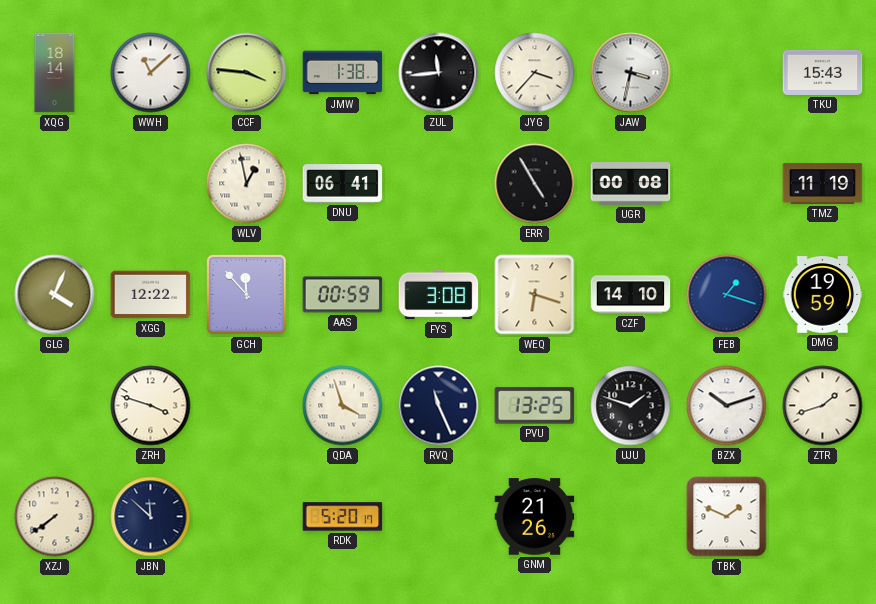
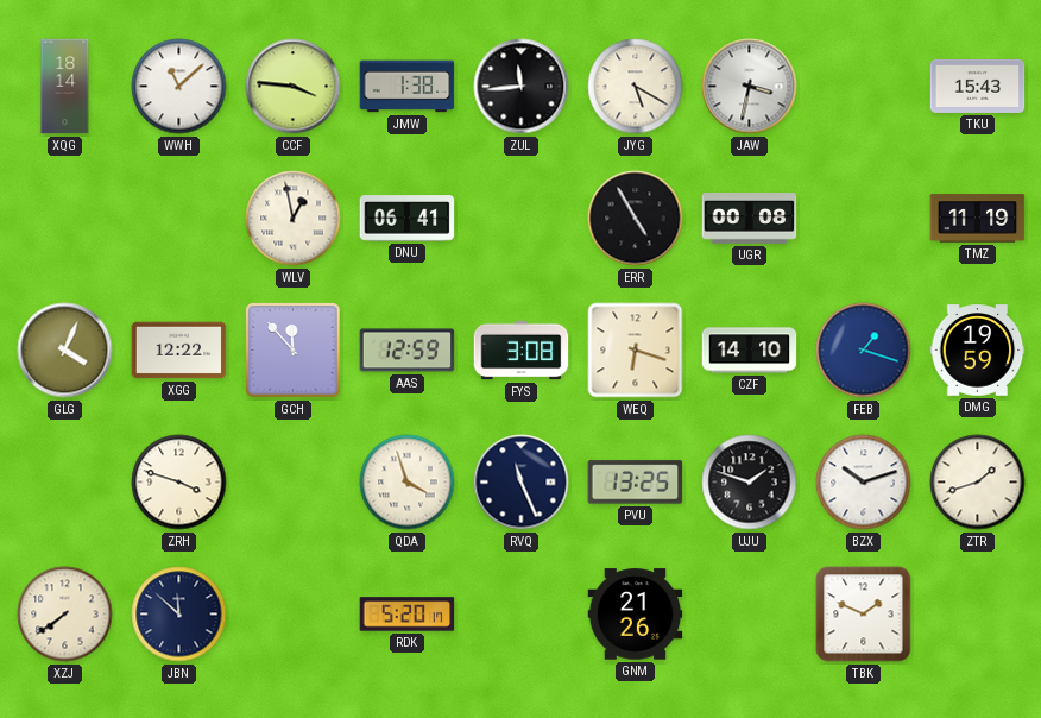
JYG: 3:37 -> 5:20
AAS: 00:59 -> 12:59
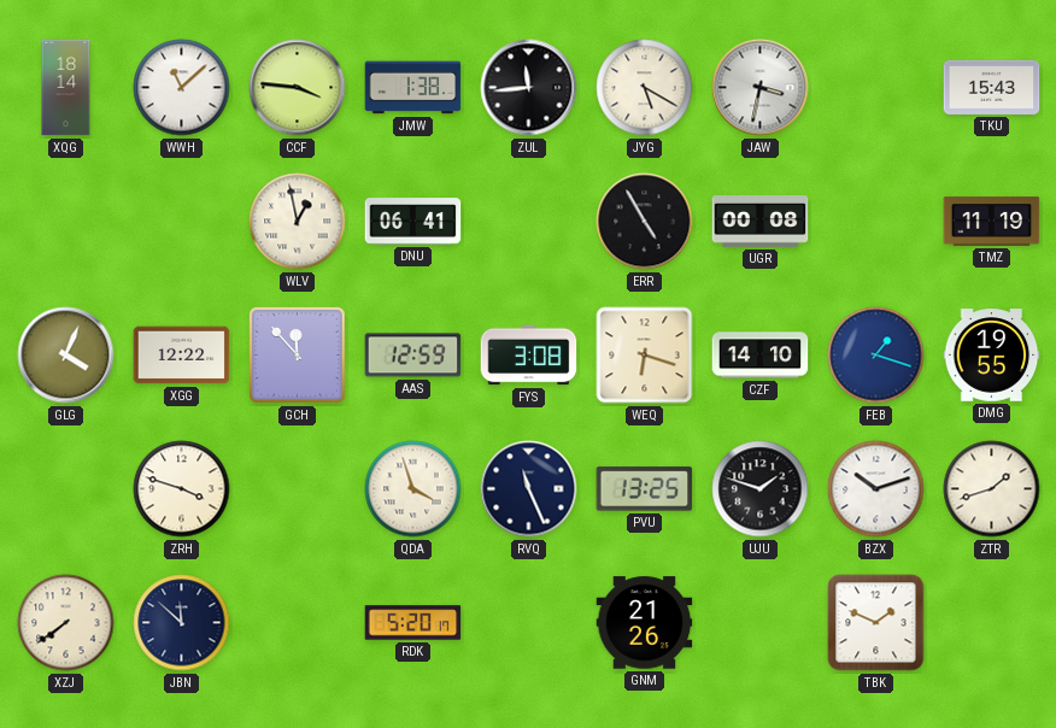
DMG: 19:59 -> 19:55
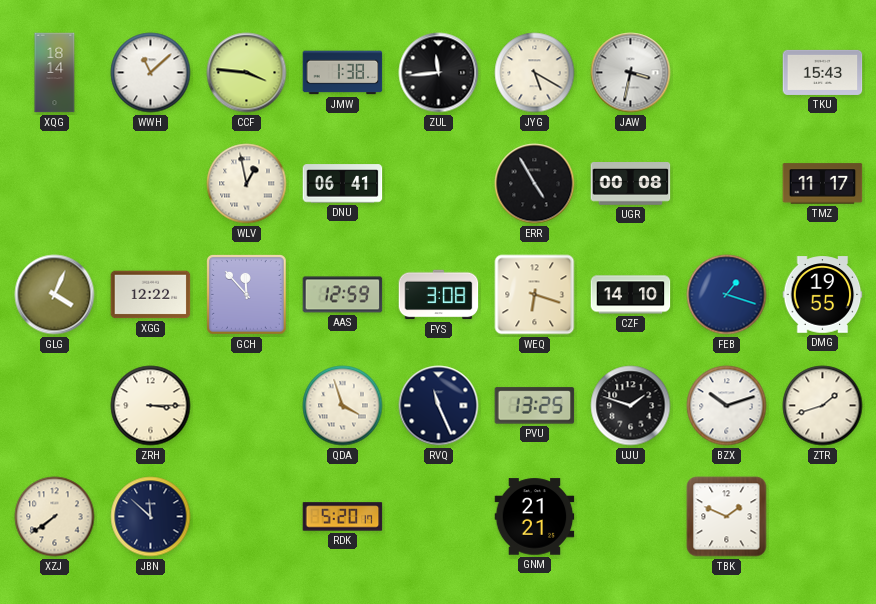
TMZ: 11:19 -> 11:17
ZRH: 3:48 -> 3:15
GNM: 21:26 -> 21:21
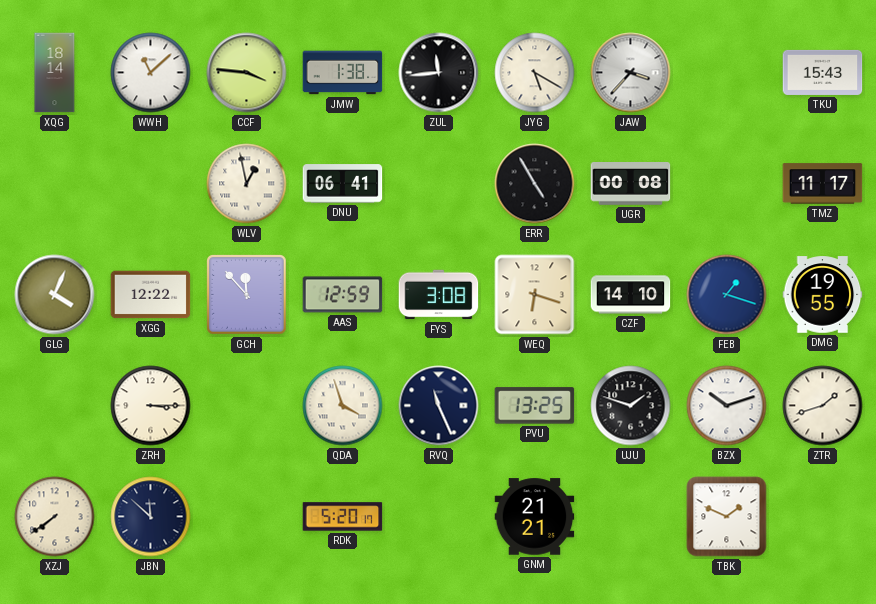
JAW: 3:32 -> 3:37
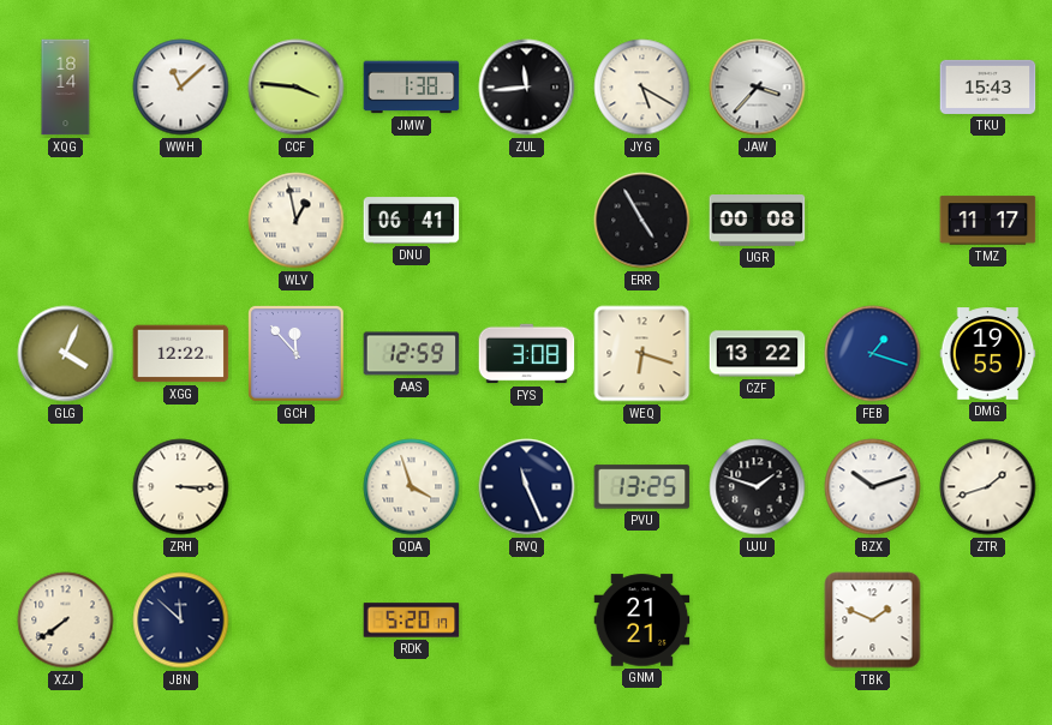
CZF: 14:10 -> 13:22
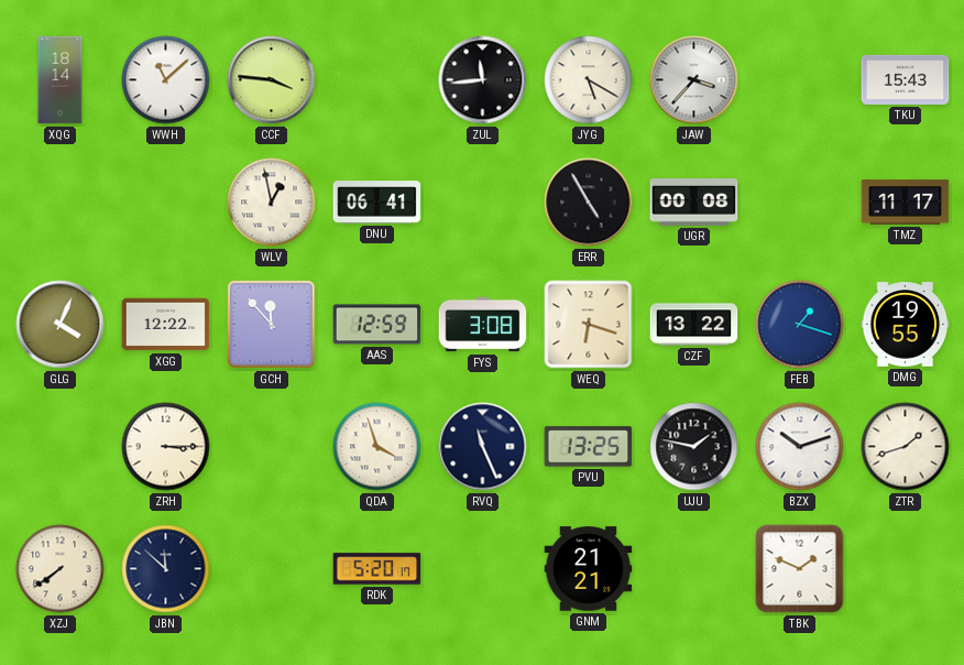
JMW: 1:38 -> none
UJU: 1:48 -> 1:47
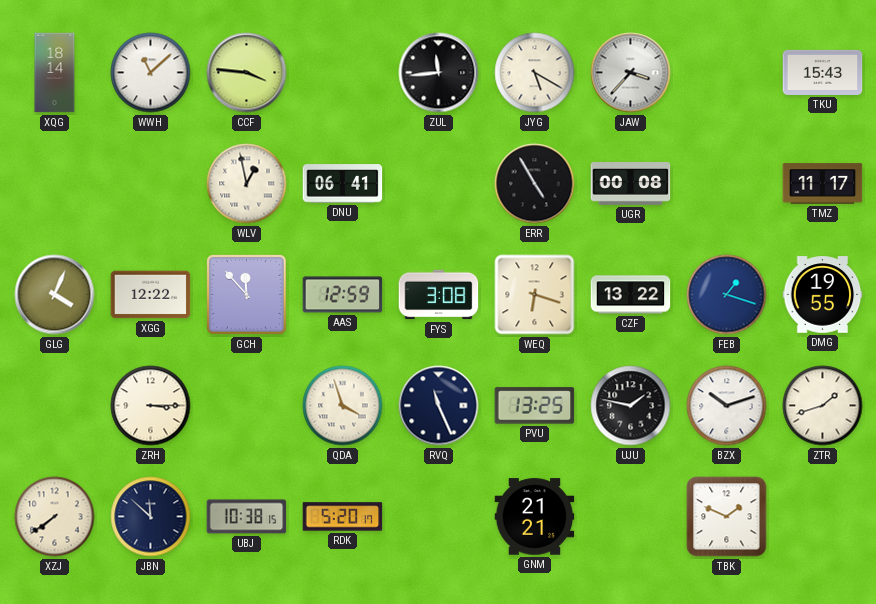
UBJ: none -> 10:38
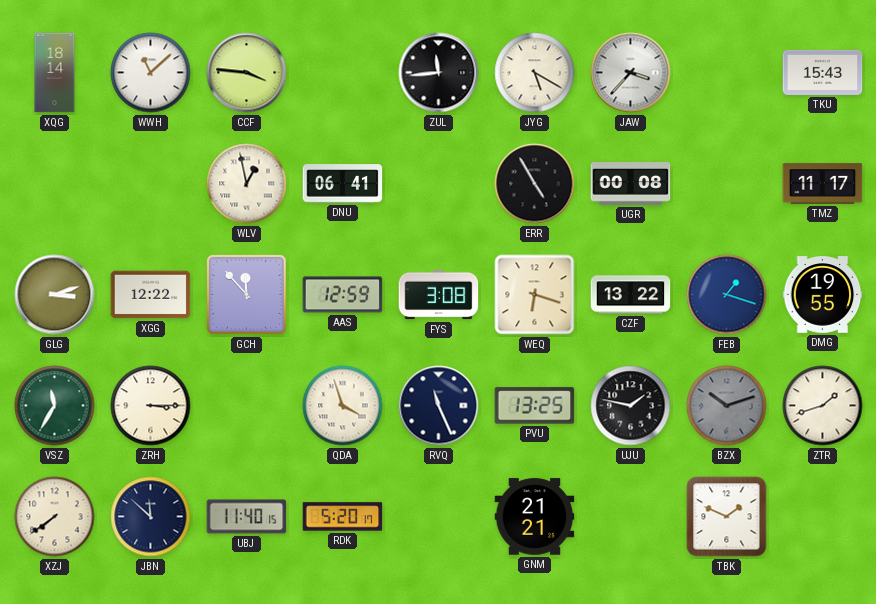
GLG: 4:04 -> 3:12
VSZ: none -> 11:35
BZX dial: white -> grey
UBJ: 10:38 -> 11:40
